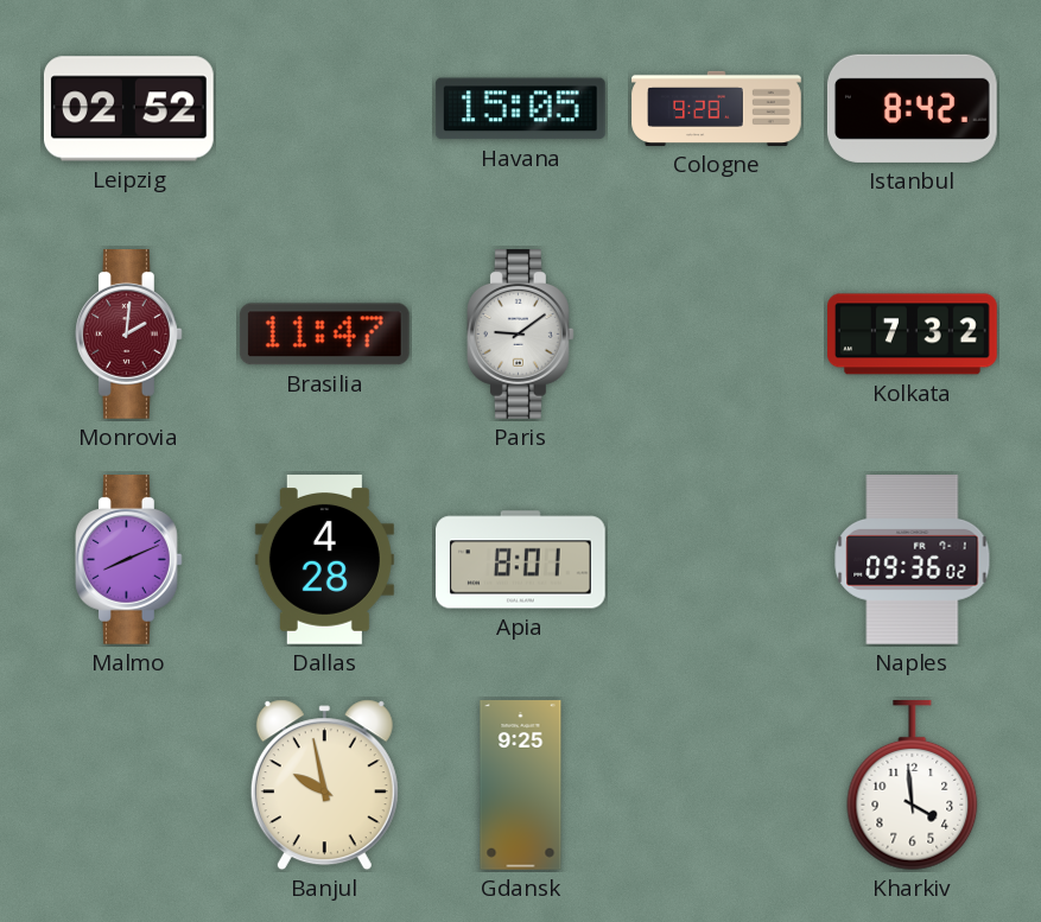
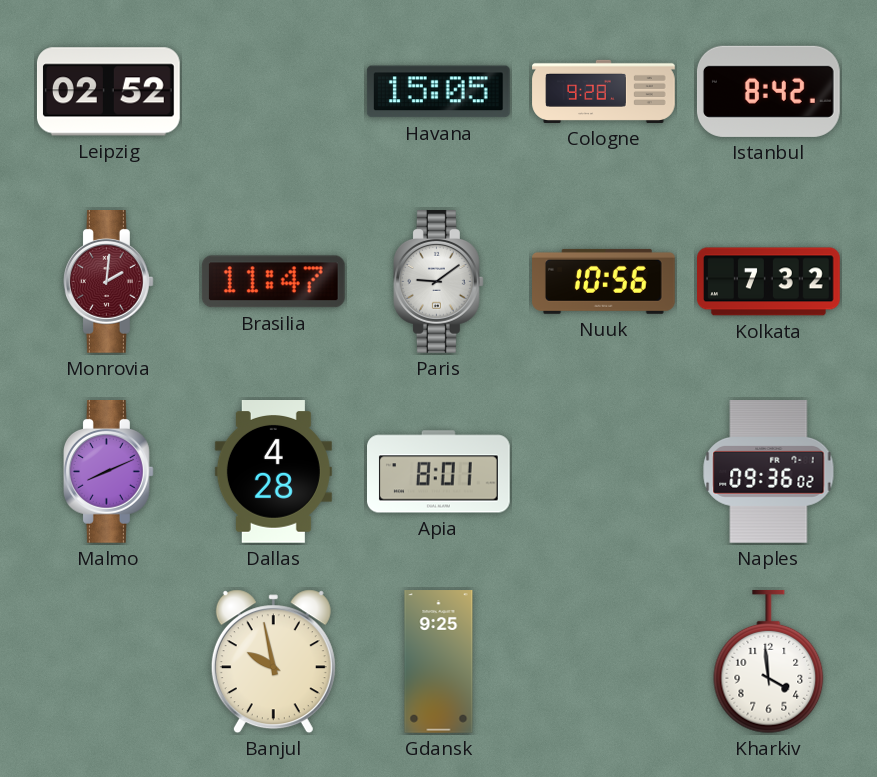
Nuuk: none -> 10:56
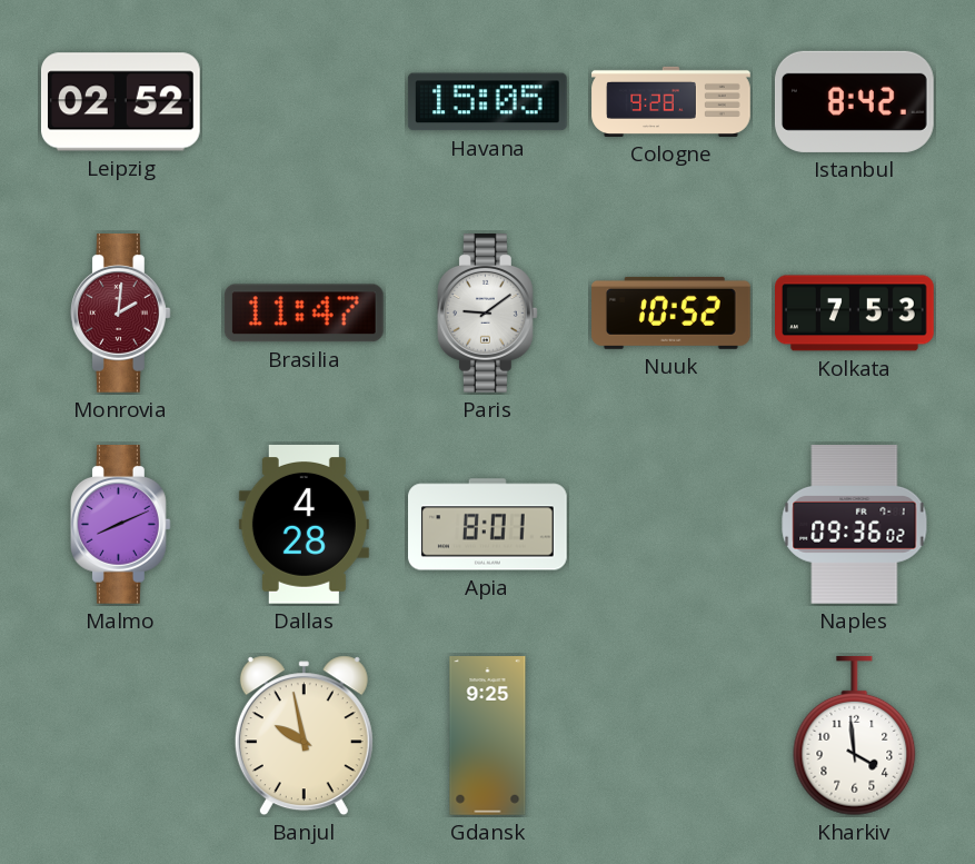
Nuuk: 10:56 -> 10:52
Kolkata: 7:32 -> 7:53
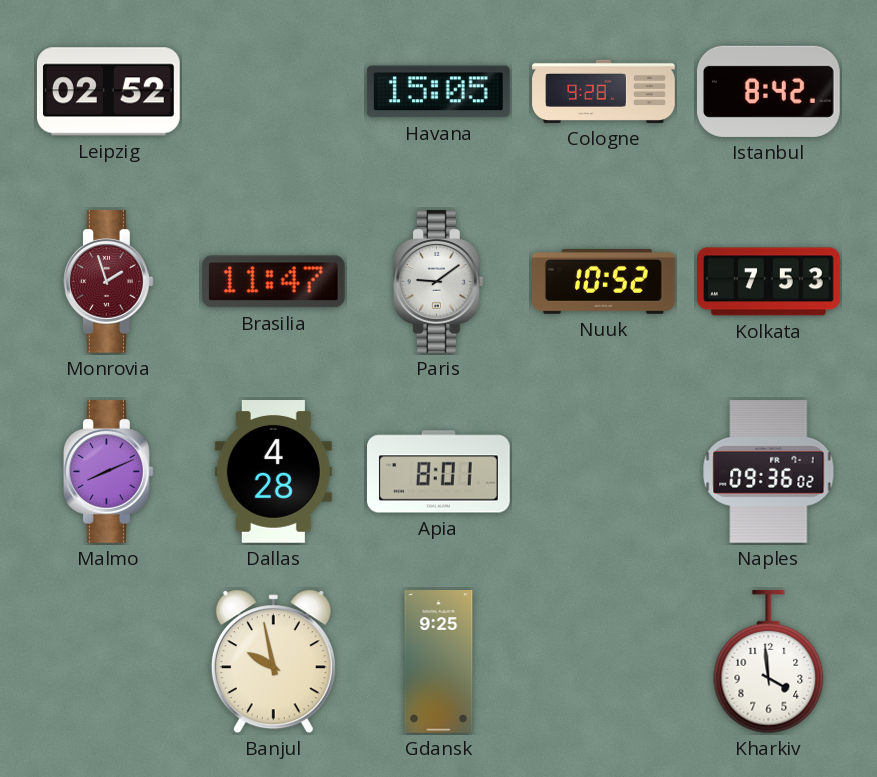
Monrovia: 2:01 -> 1:57
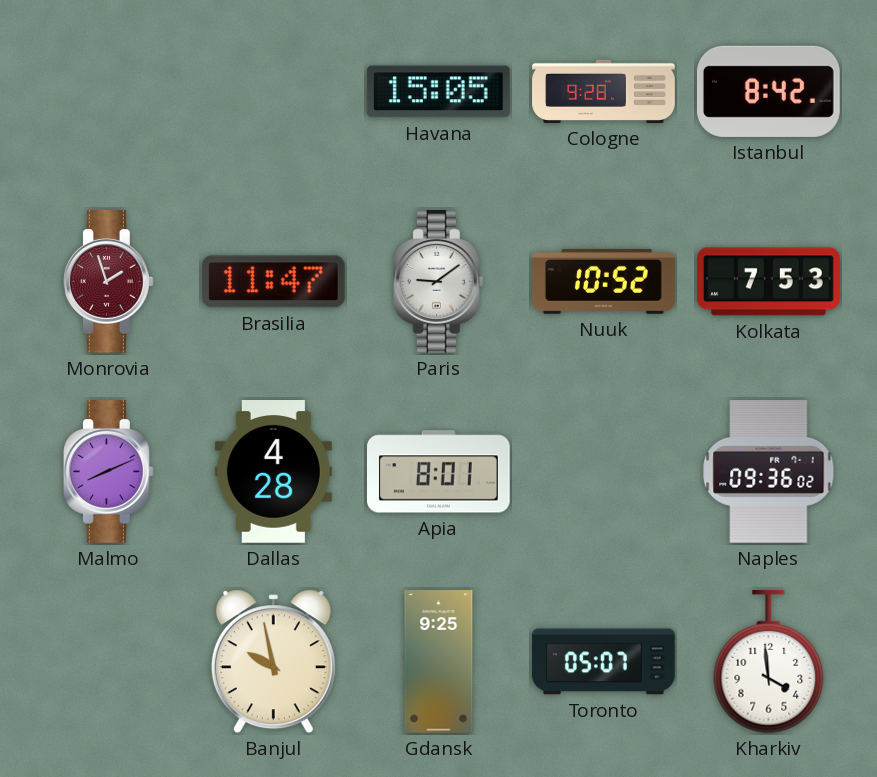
Leipzig: 02:52 -> none
Toronto: none -> 05:07
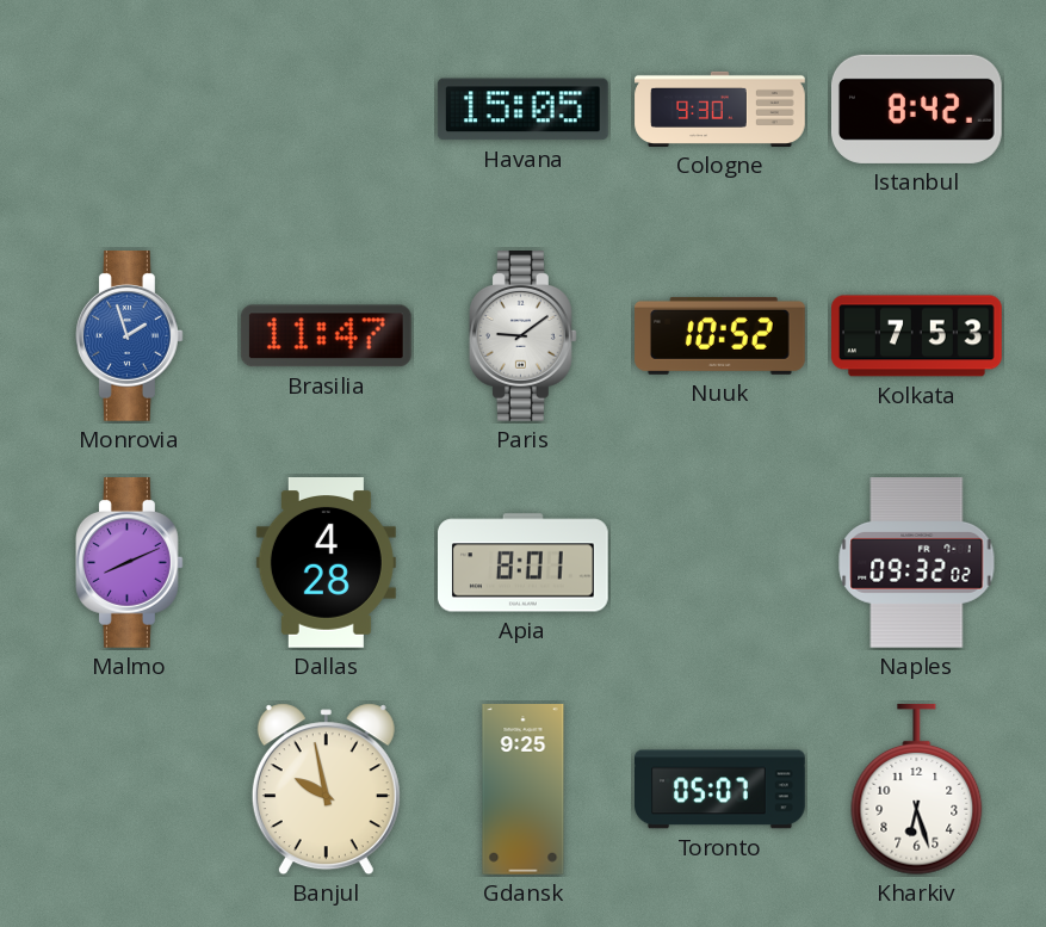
Cologne: 9:28 -> 9:30
Monrovia dial: burgundy -> blue
Naples: 09:36 -> 09:32
Kharkiv: 3:59 -> 6:27
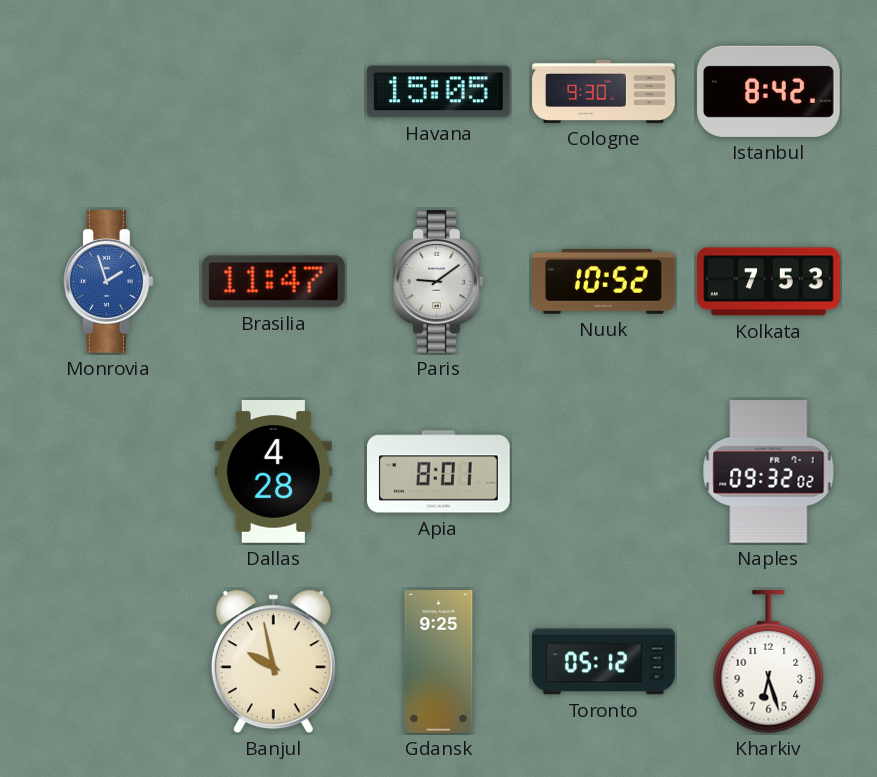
Malmo: 8:11 -> none
Toronto: 05:07 -> 05:12
